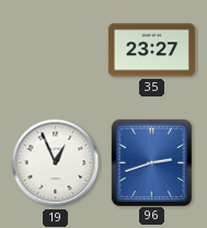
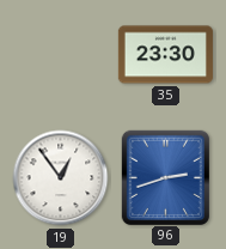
35: 23:27 -> 23:30
19: 12:56 -> 12:54
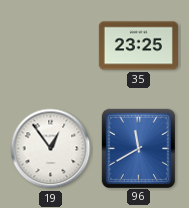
35: 23:30 -> 23:25
96: 2:42 -> 11:40
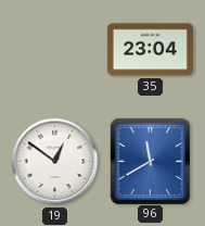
35: 23:25 -> 23:04
19: 12:54 -> 12:51
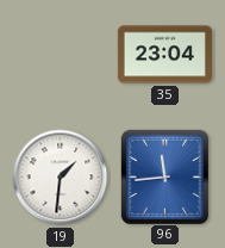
19: 12:51 -> 1:31
96: 11:40 -> 11:44
